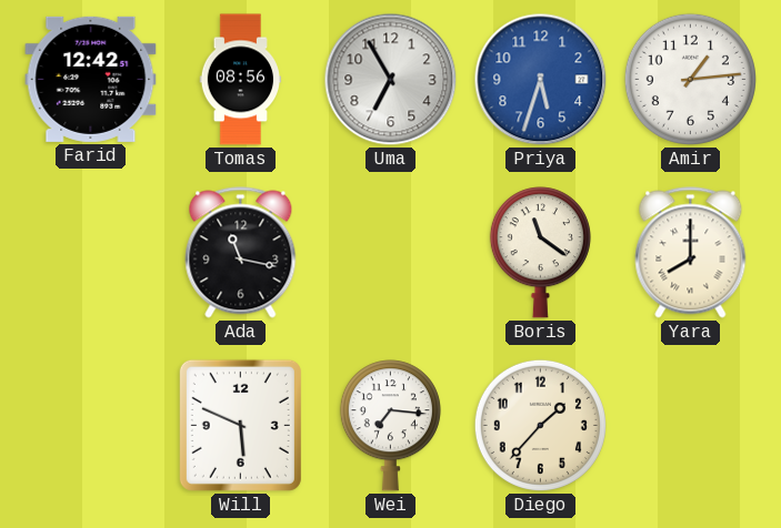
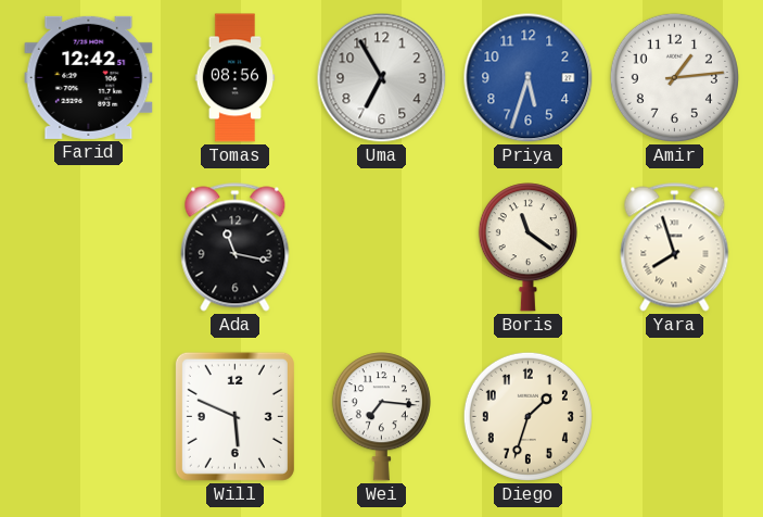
Yara: 8:00 -> 7:57
Diego: 1:37 -> 1:33
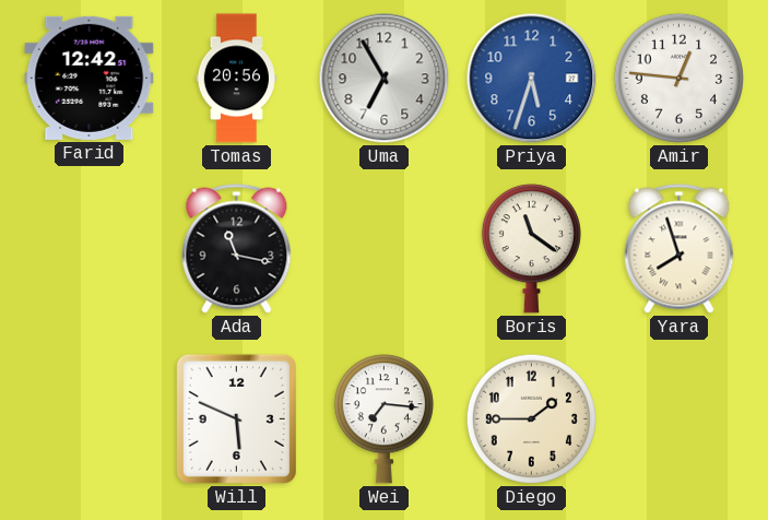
Tomas: 08:56 -> 20:56
Amir: 1:14 -> 12:46
Diego: 1:33 -> 1:45
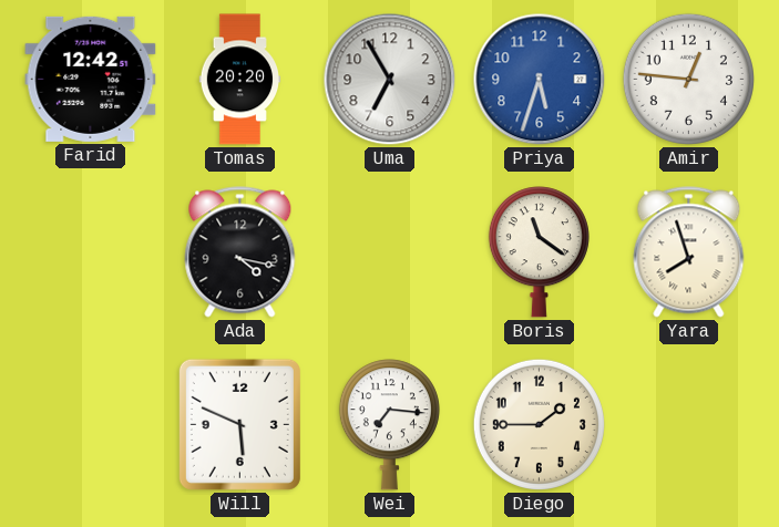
Tomas: 20:56 -> 20:20
Ada: 11:17 -> 4:17
